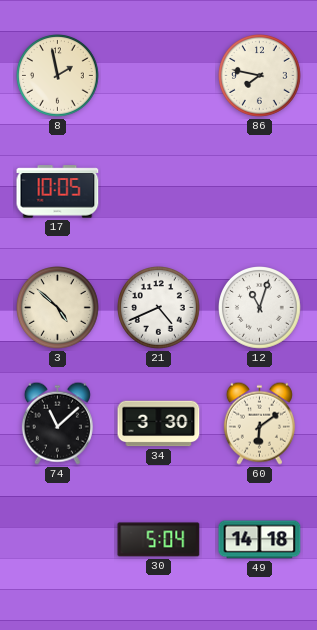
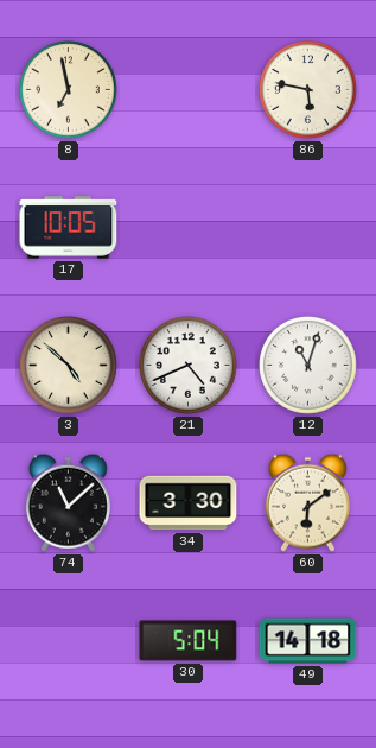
8: 1:58 -> 6:58
86: 7:47 -> 5:47
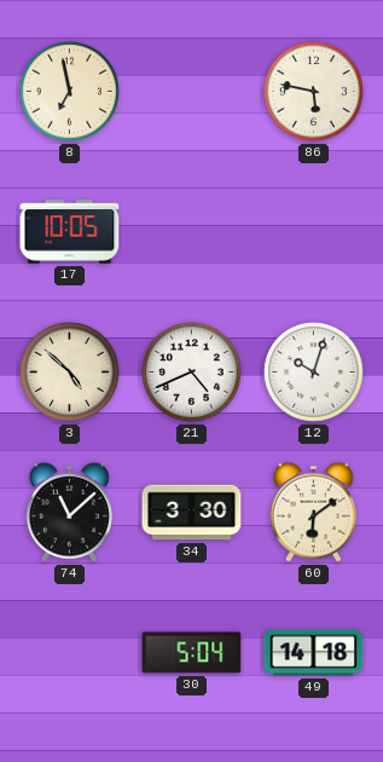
12: 11:03 -> 10:03
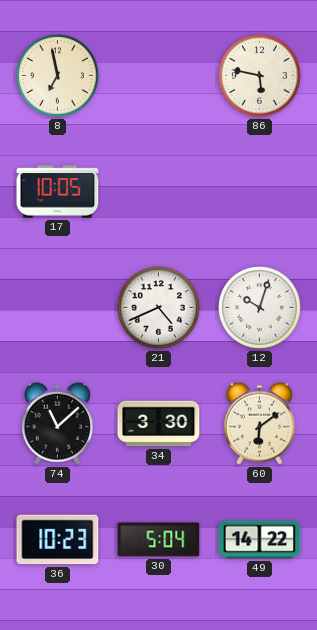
3: 4:52 -> none
36: none -> 10:23
49: 14:18 -> 14:22
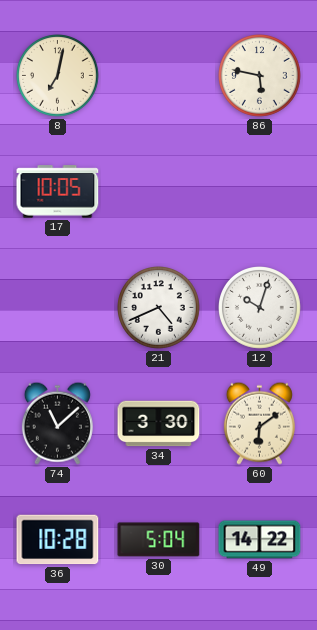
8: 6:58 -> 7:02
36: 10:23 -> 10:28
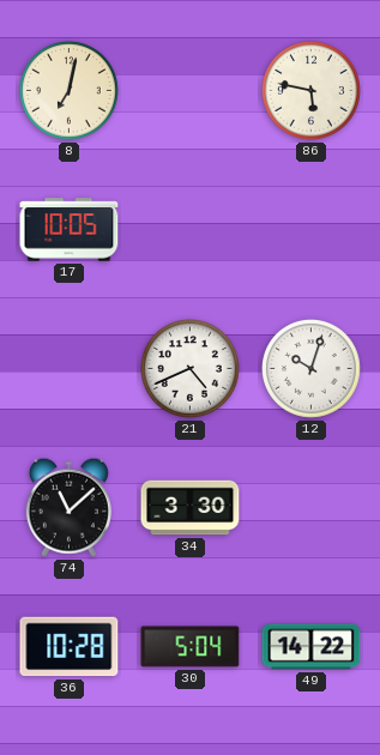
60: 6:09 -> none
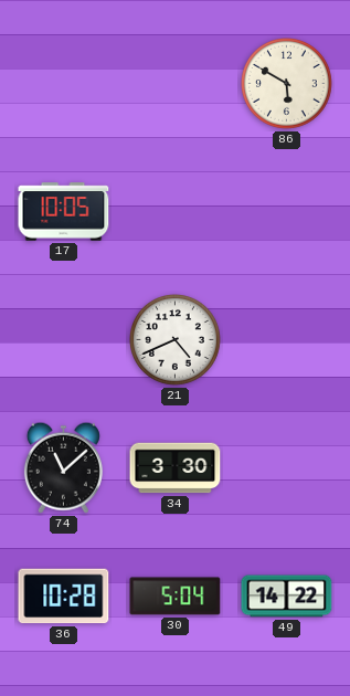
8: 7:02 -> none
86: 5:47 -> 5:50
12: 10:03 -> none
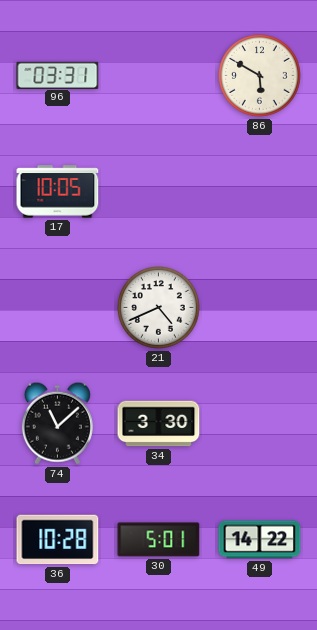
96: none -> 03:31
30: 5:04 -> 5:01
